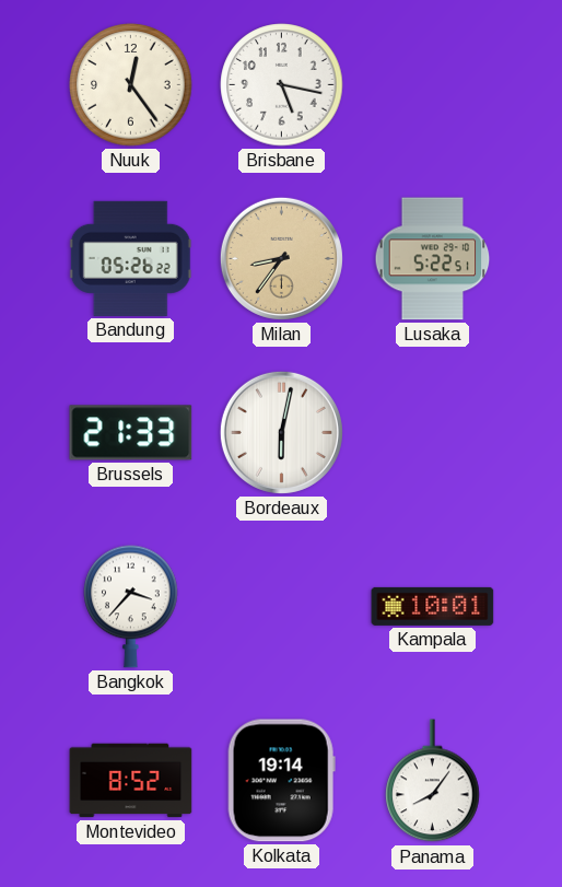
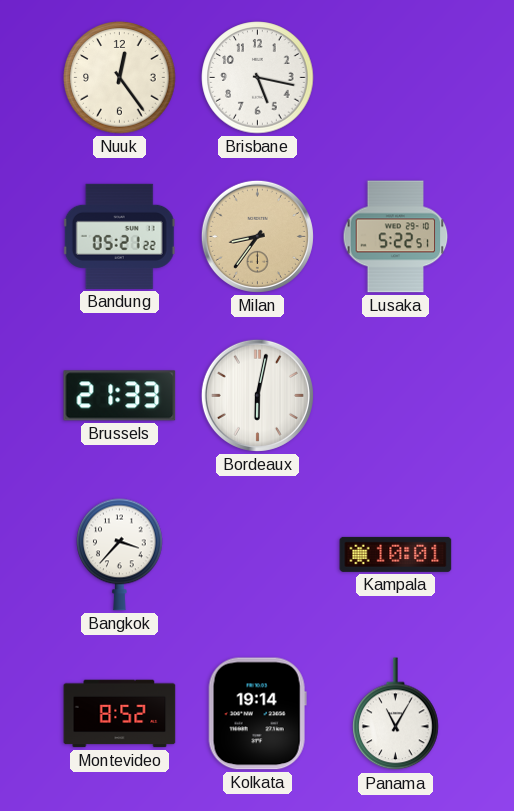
Bandung: 05:26 -> 05:21
Panama: 8:06 -> 11:05
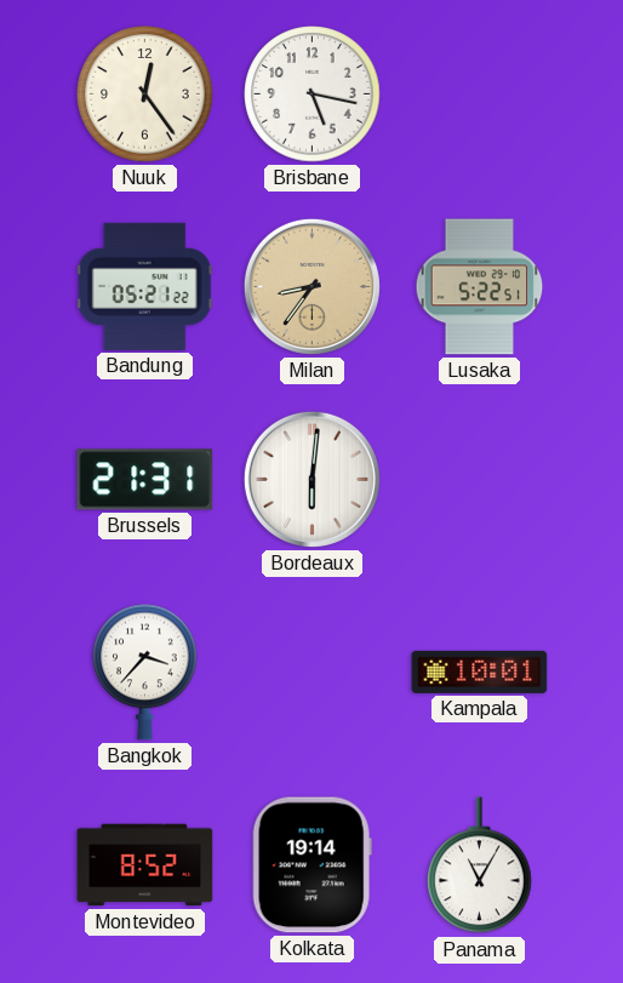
Brussels: 21:33 -> 21:31
Bordeaux: 6:02 -> 6:01
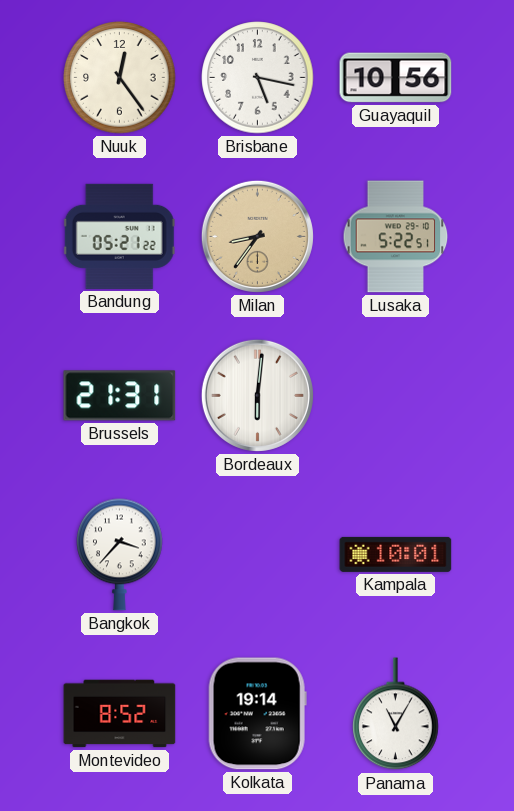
Guayaquil: none -> 10:56
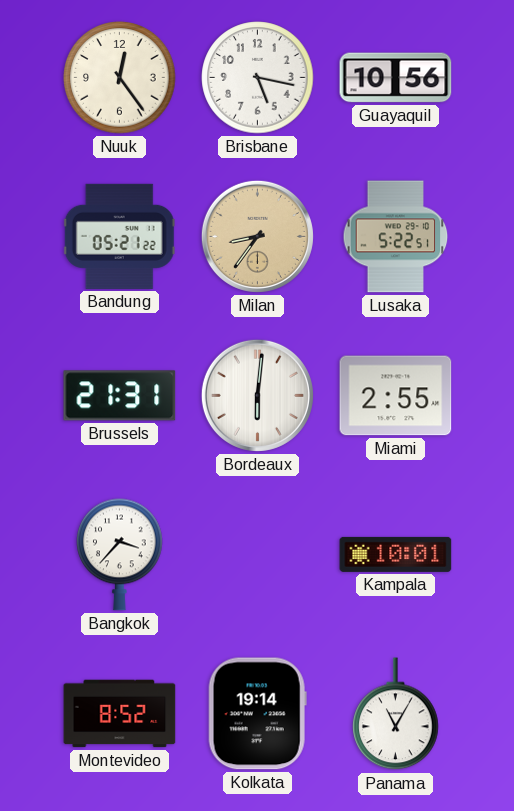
Miami: none -> 2:55
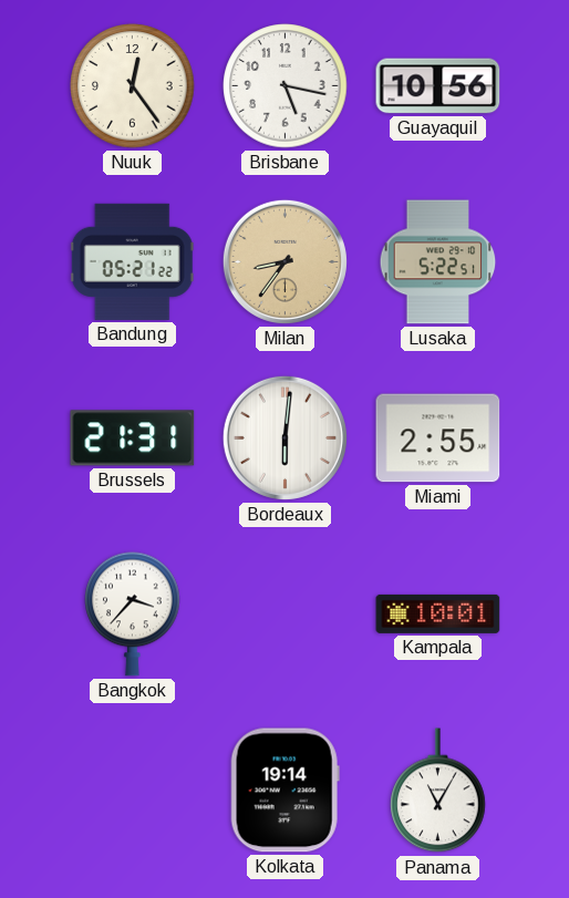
Montevideo: 8:52 -> none
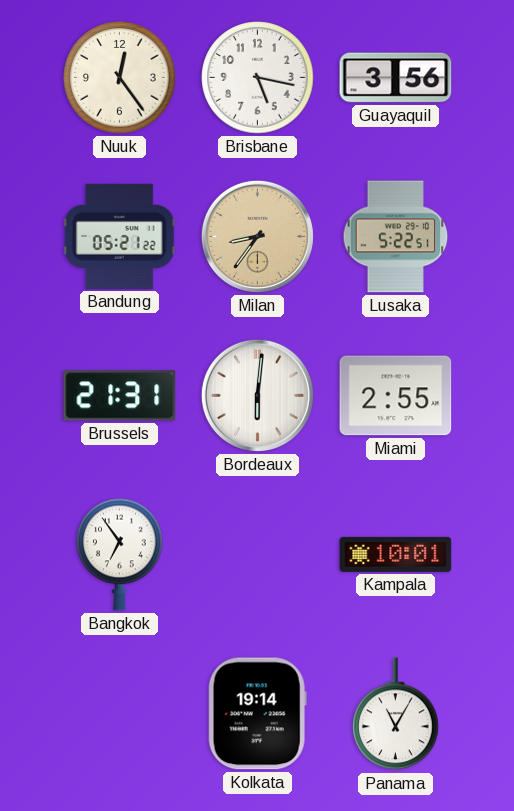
Guayaquil: 10:56 -> 3:56
Bangkok: 3:37 -> 6:54
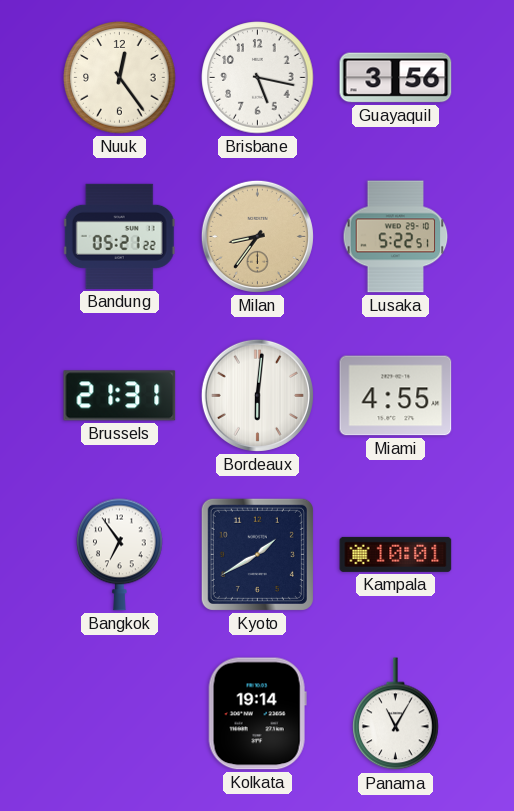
Miami: 2:55 -> 4:55
Kyoto: none -> 1:40
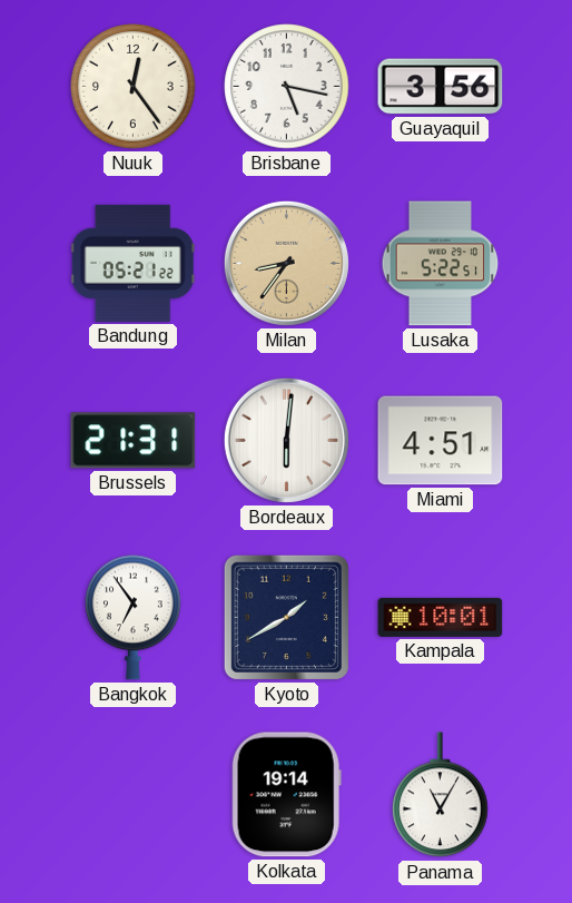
Miami: 4:55 -> 4:51
